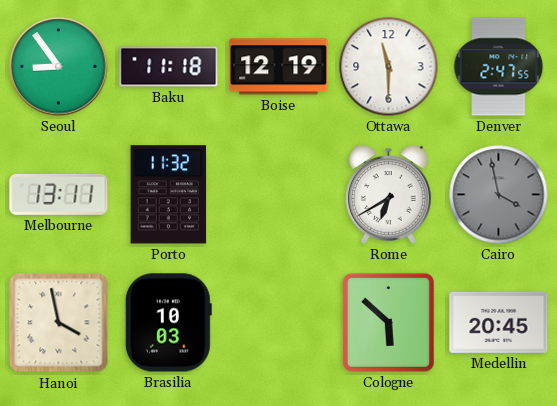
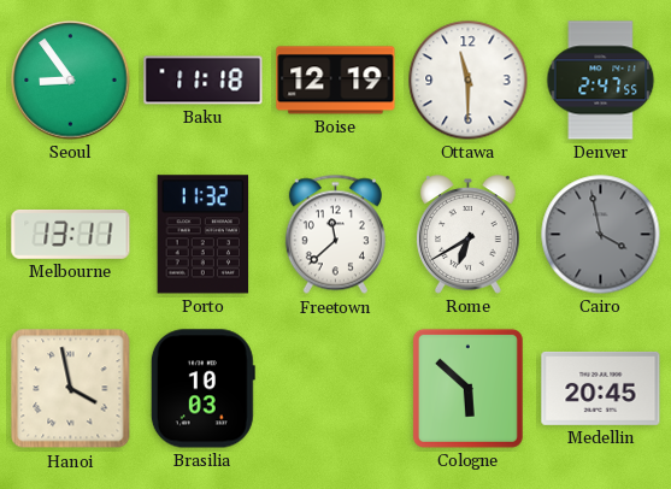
Freetown: none -> 11:38
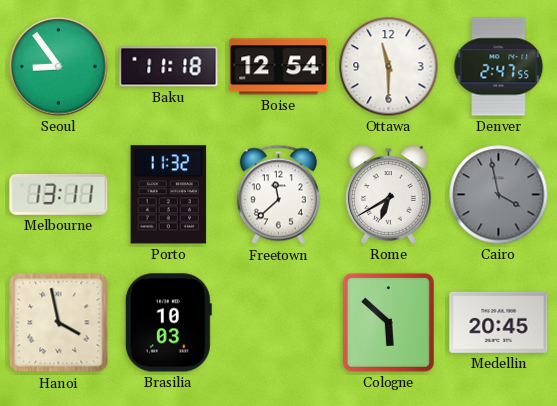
Boise: 12:19 -> 12:54
